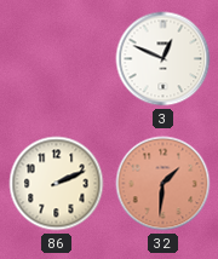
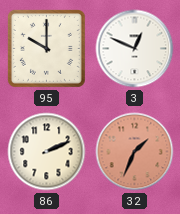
95: none -> 10:00
32: 1:31 -> 1:34
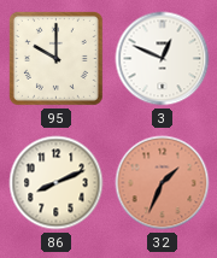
86: 2:11 -> 8:11
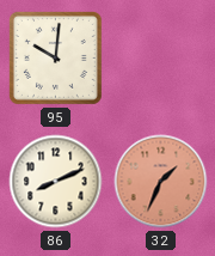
95: 10:00 -> 10:01
3: 12:49 -> none
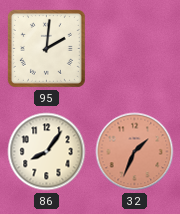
95: 10:01 -> 2:01
86: 8:11 -> 8:06
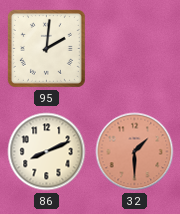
86: 8:06 -> 8:11
32: 1:34 -> 1:30
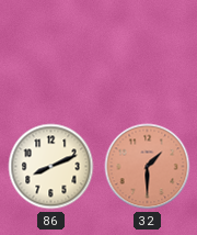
95: 2:01 -> none
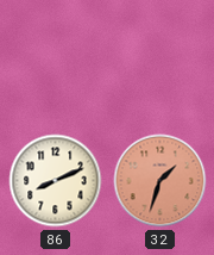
32: 1:30 -> 1:33
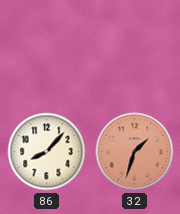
86: 8:11 -> 8:07
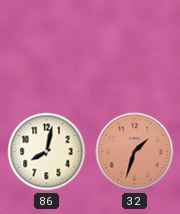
86: 8:07 -> 8:02
